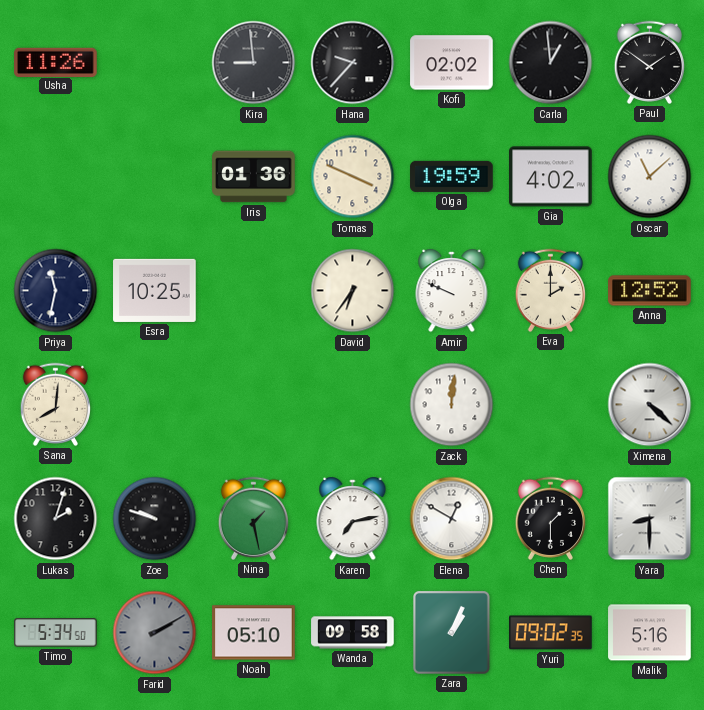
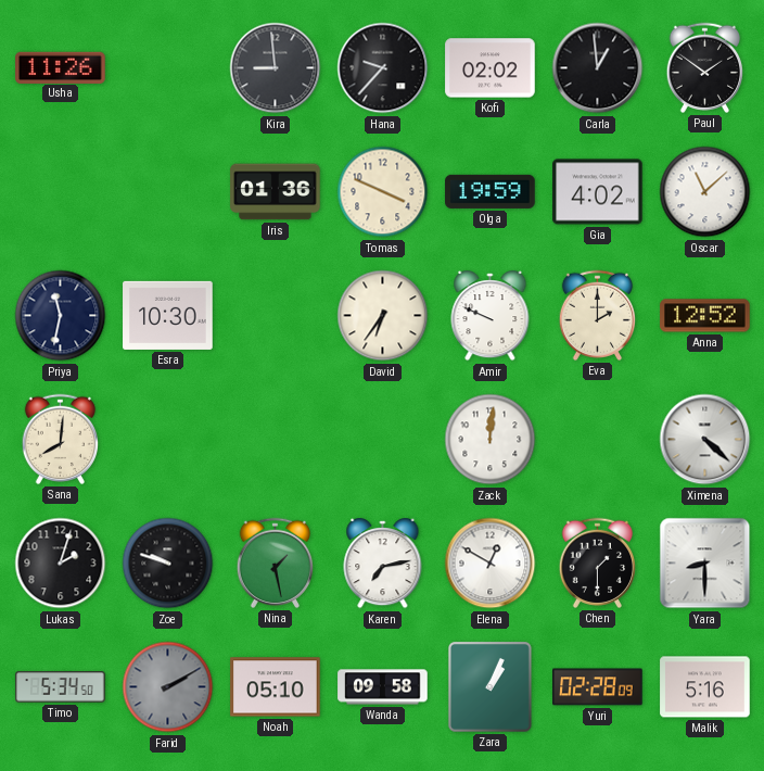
Esra: 10:25 -> 10:30
Yuri: 09:02 -> 02:28
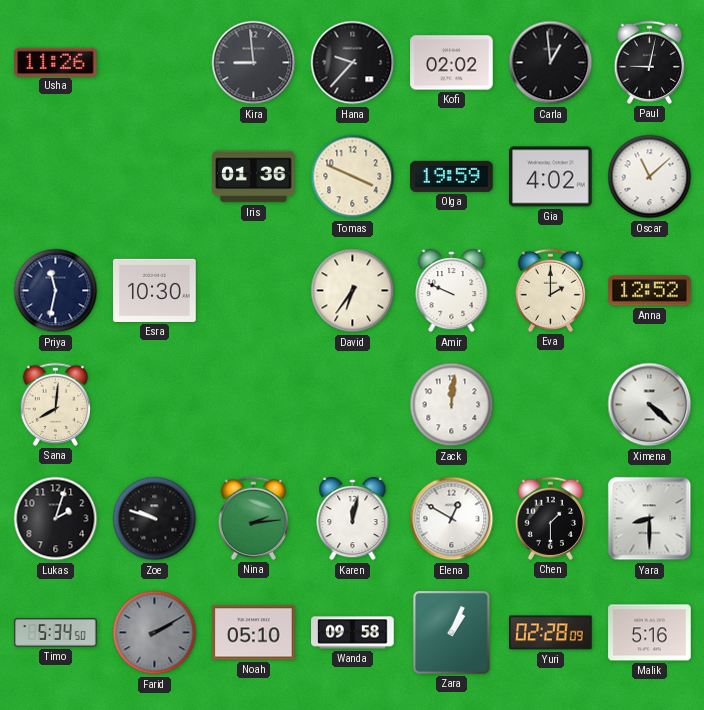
Paul: 1:51 -> 9:02
Nina: 1:28 -> 2:14
Karen: 7:13 -> 12:02
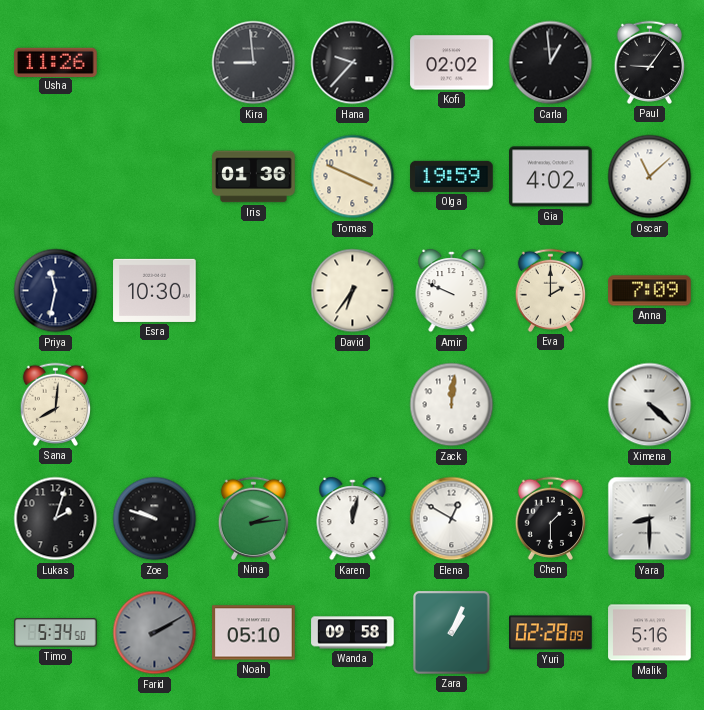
Paul: 9:02 -> 9:06
Anna: 12:52 -> 7:09
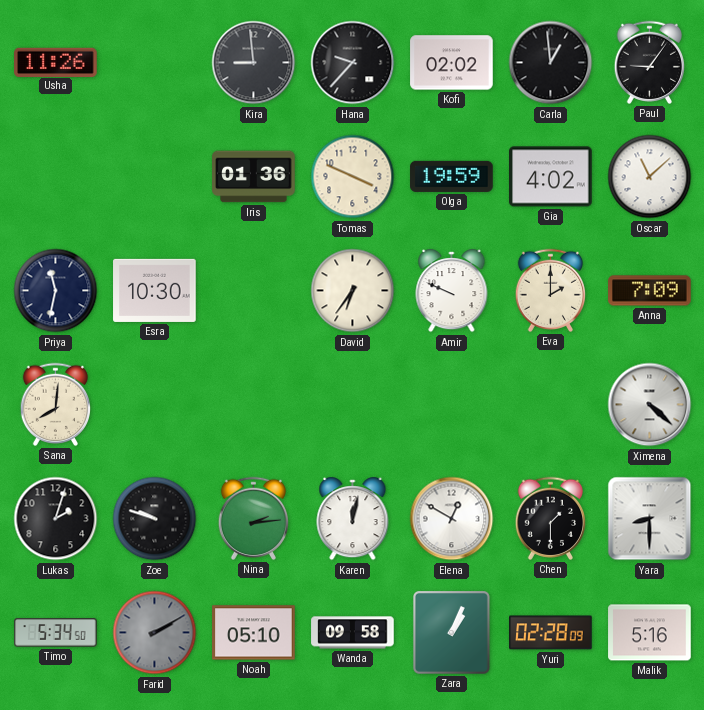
Zack: 12:01 -> none
